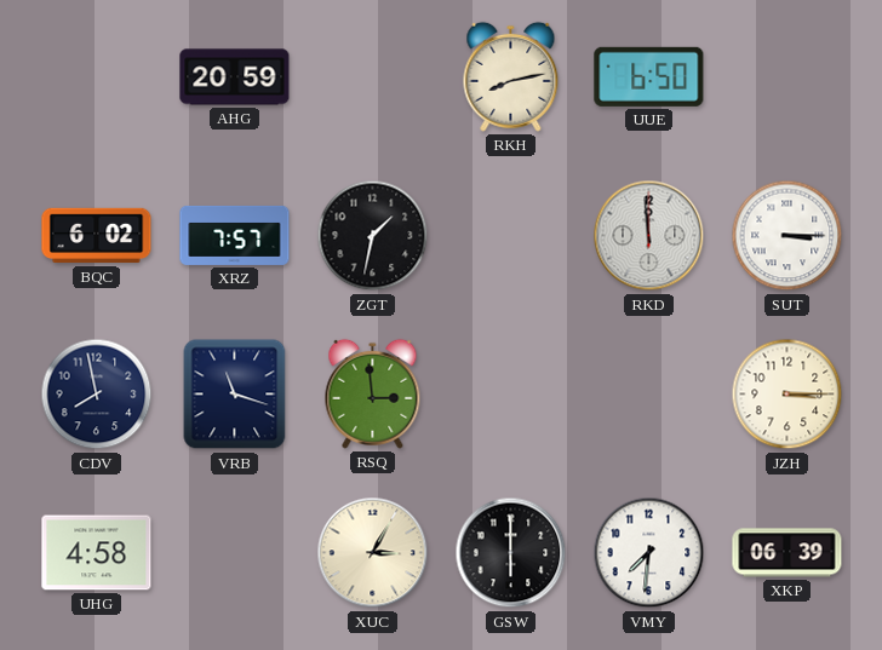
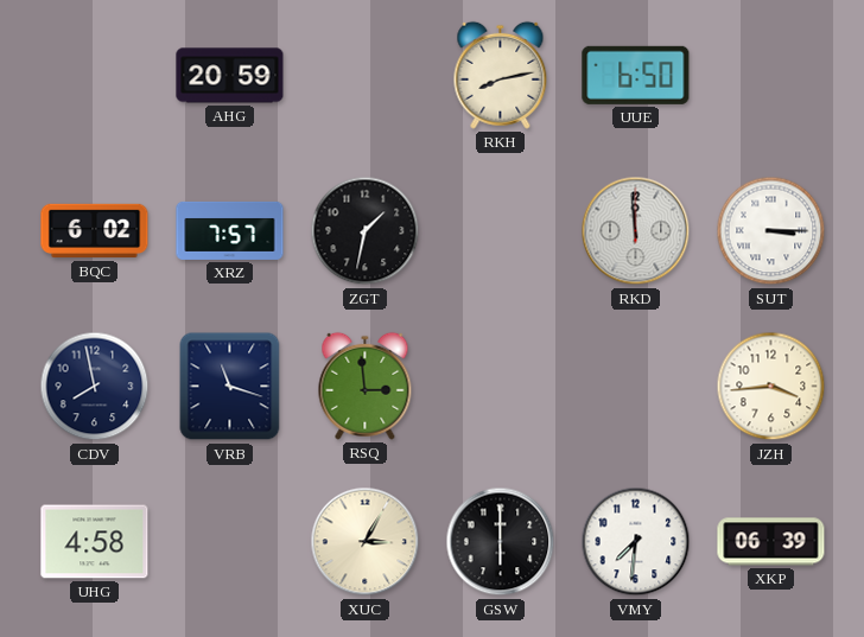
JZH: 3:15 -> 3:44
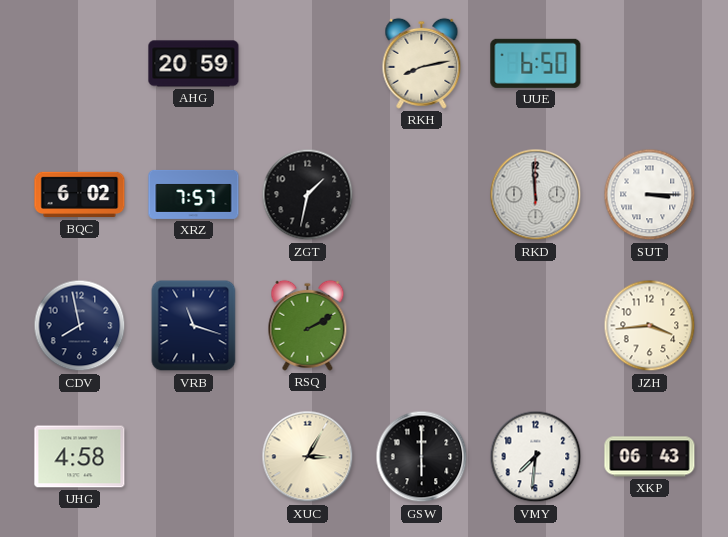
RSQ: 2:59 -> 2:10
XKP: 06:39 -> 06:43
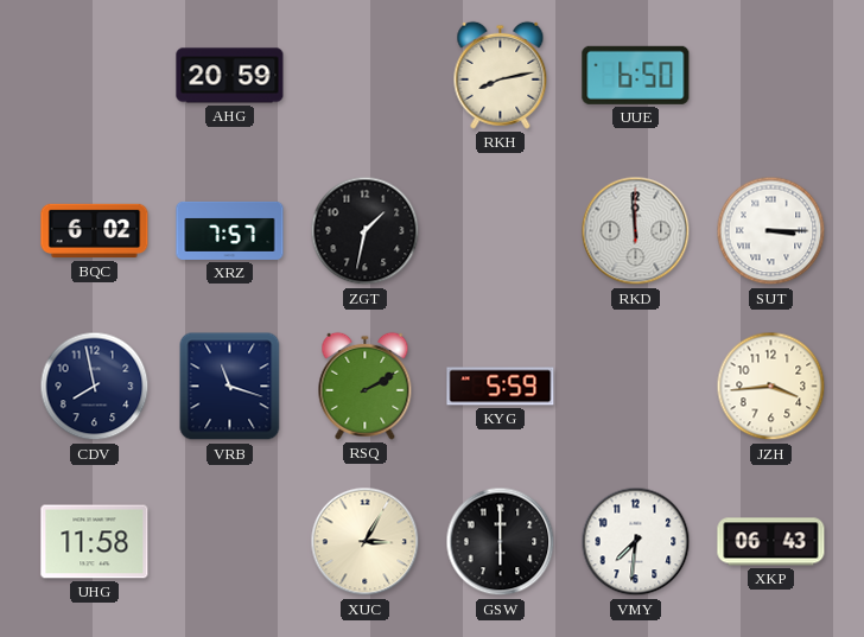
KYG: none -> 5:59
UHG: 4:58 -> 11:58
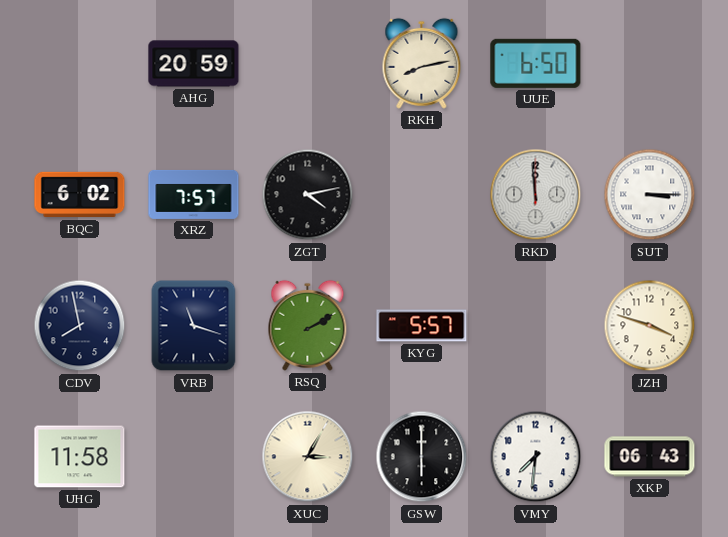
ZGT: 1:32 -> 4:13
KYG: 5:59 -> 5:57
JZH: 3:44 -> 3:48
